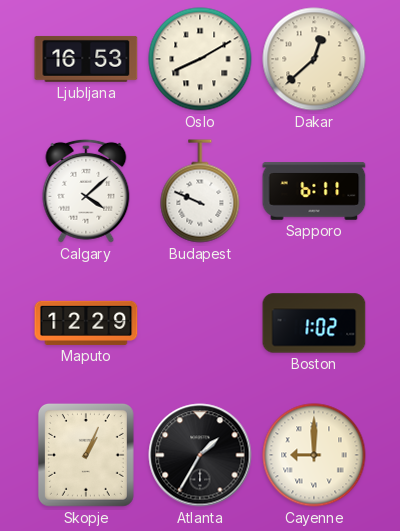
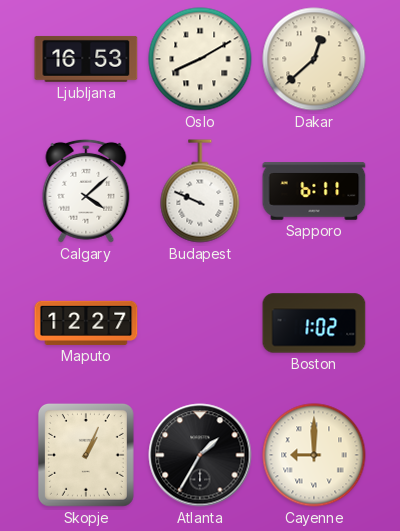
Maputo: 12:29 -> 12:27
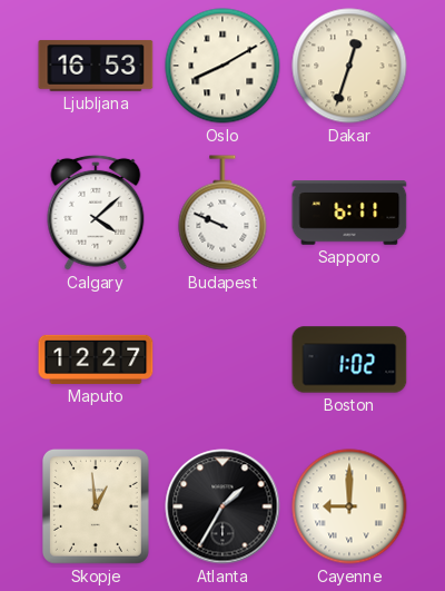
Dakar: 12:38 -> 12:33
Skopje: 1:04 -> 12:59
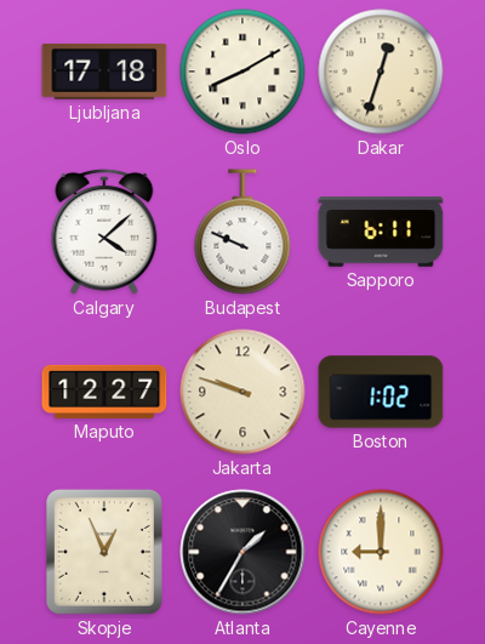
Ljubljana: 16:53 -> 17:18
Jakarta: none -> 9:48
Skopje: 12:59 -> 12:56
